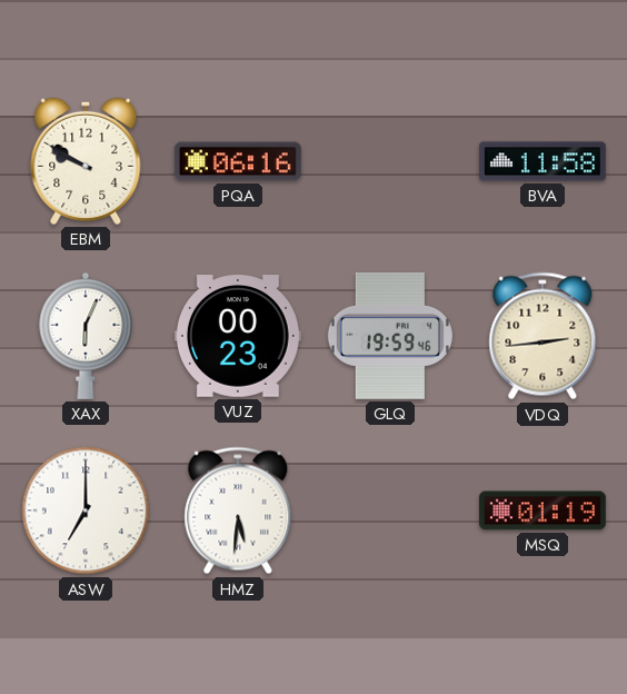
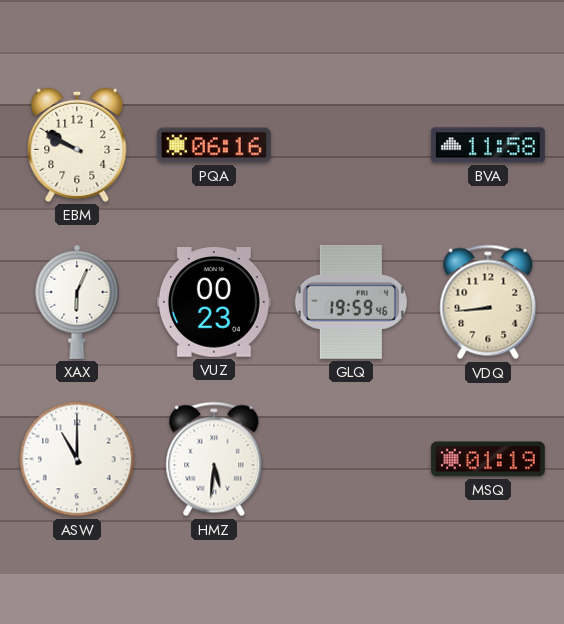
VDQ: 2:44 -> 8:44
ASW: 7:00 -> 11:00
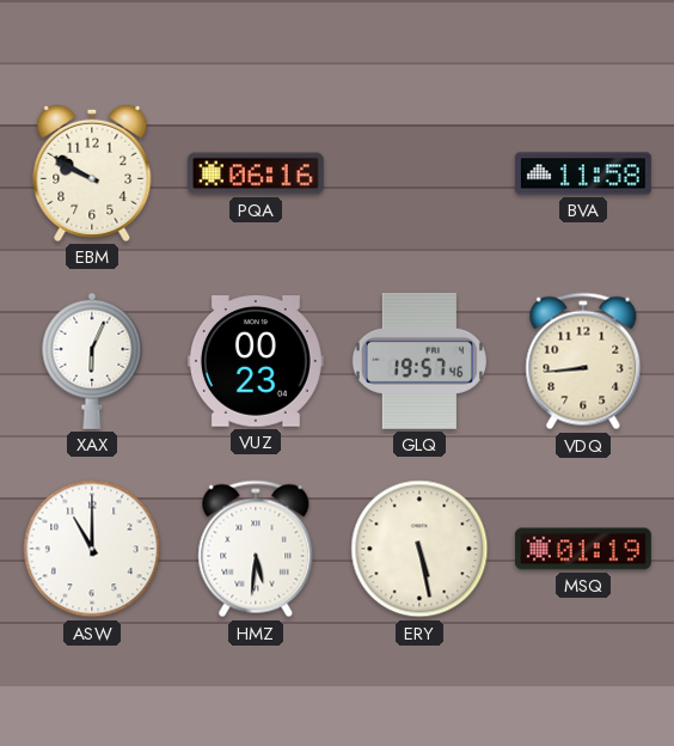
GLQ: 19:59 -> 19:57
ERY: none -> 5:28
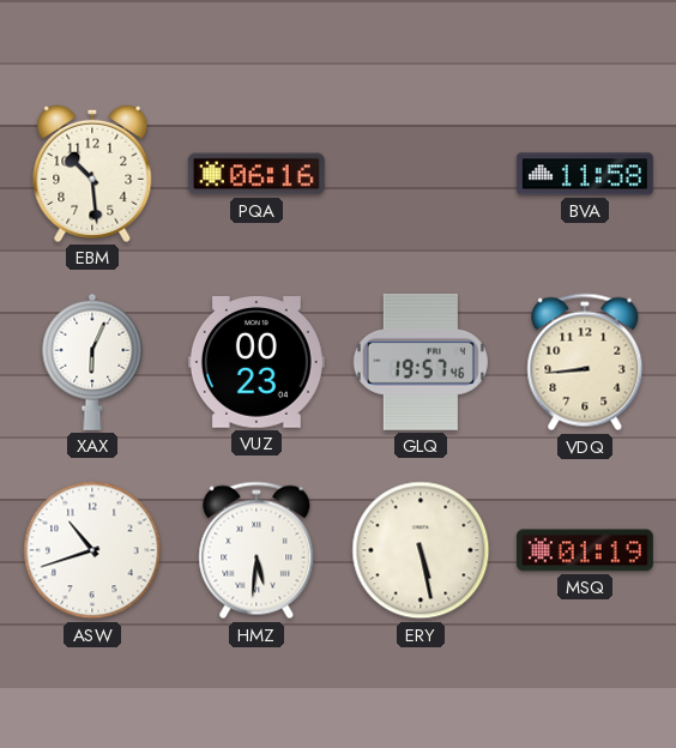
EBM: 9:50 -> 10:29
ASW: 11:00 -> 10:42
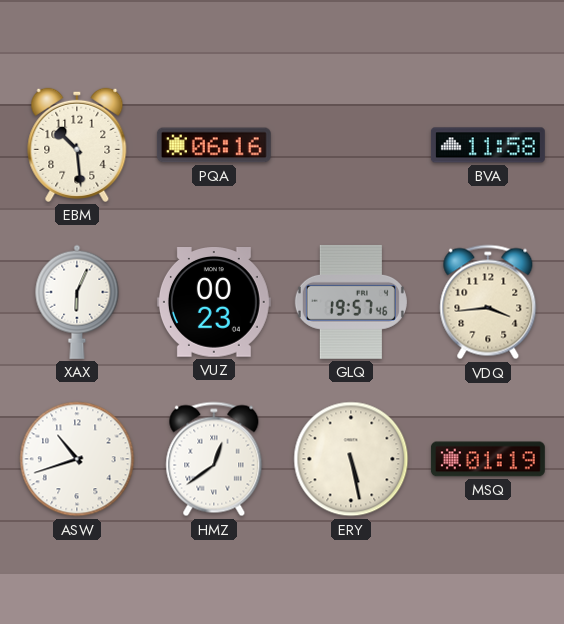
VDQ: 8:44 -> 3:44
HMZ: 5:31 -> 12:39
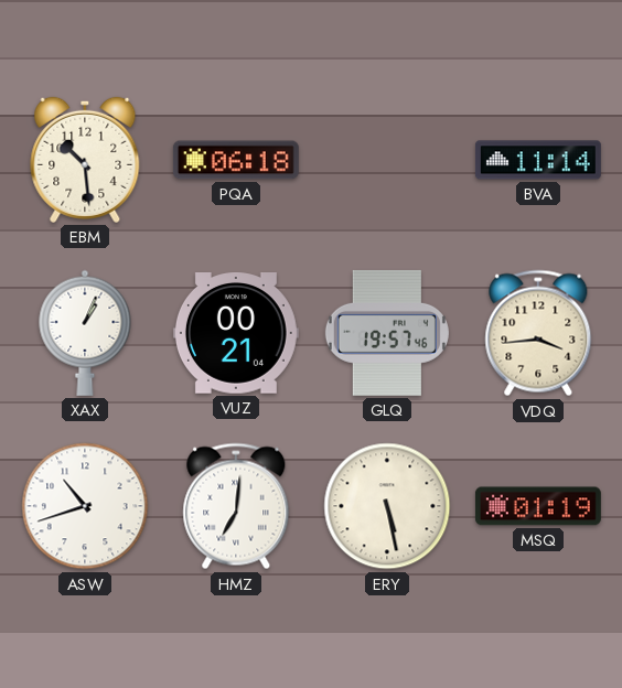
PQA: 06:16 -> 06:18
BVA: 11:58 -> 11:14
XAX: 6:04 -> 1:04
VUZ: 00:23 -> 00:21
HMZ: 12:39 -> 7:01
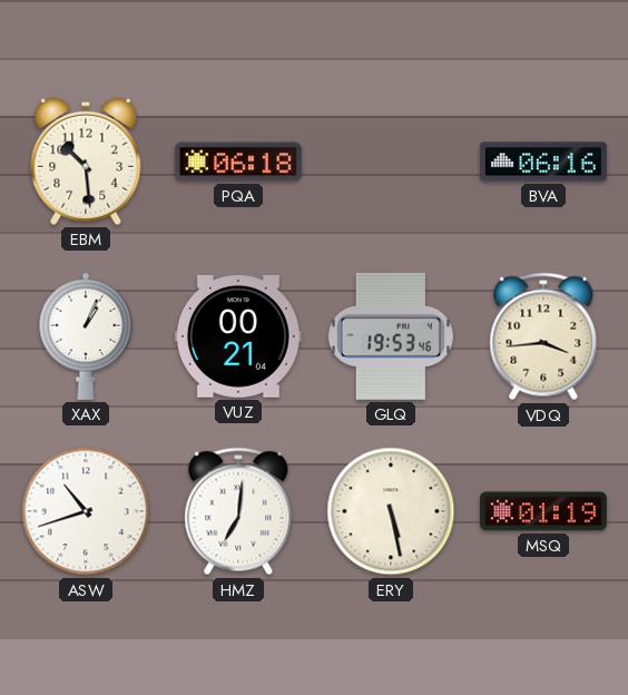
BVA: 11:14 -> 06:16
GLQ: 19:57 -> 19:53
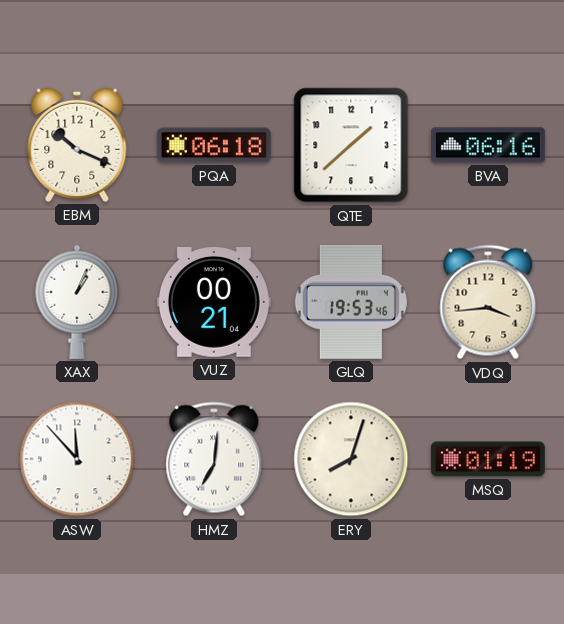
EBM: 10:29 -> 10:19
QTE: none -> 1:38
ASW: 10:42 -> 11:53
ERY: 5:28 -> 8:03
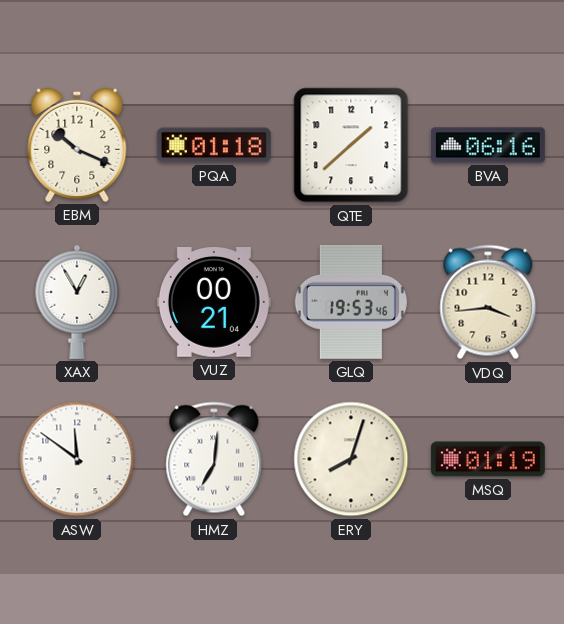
PQA: 06:18 -> 01:18
XAX: 1:04 -> 12:55
ASW: 11:53 -> 11:51
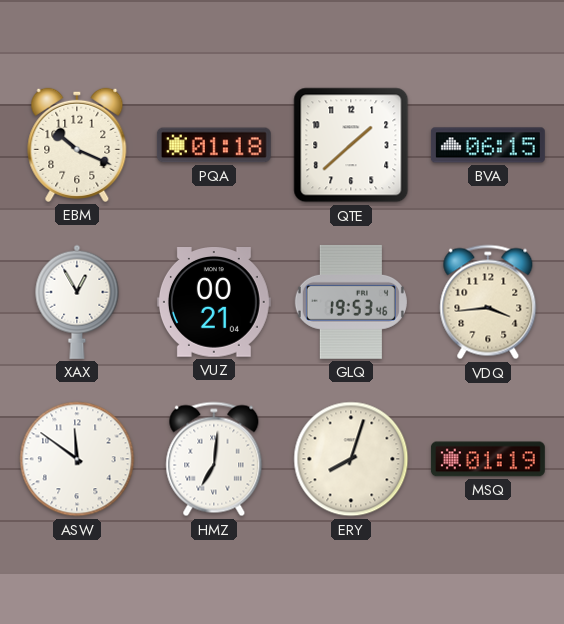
BVA: 06:16 -> 06:15
